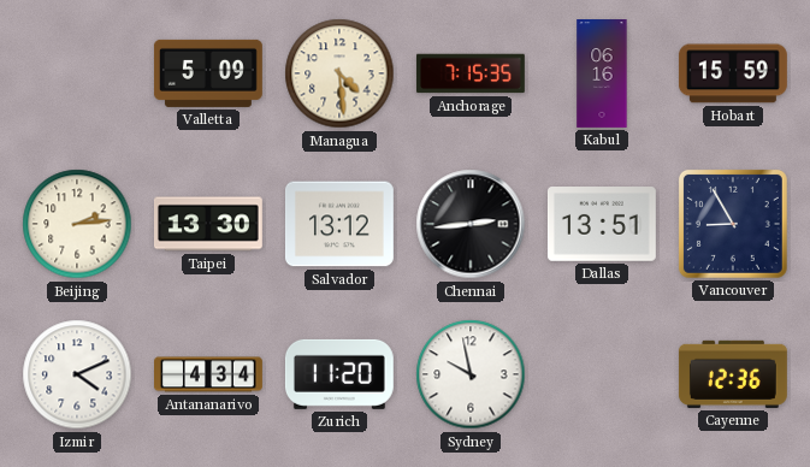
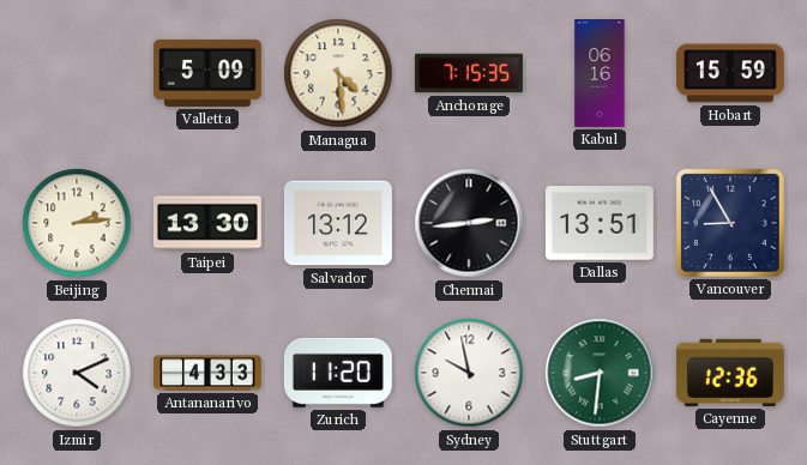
Antananarivo: 4:34 -> 4:33
Stuttgart: none -> 8:31
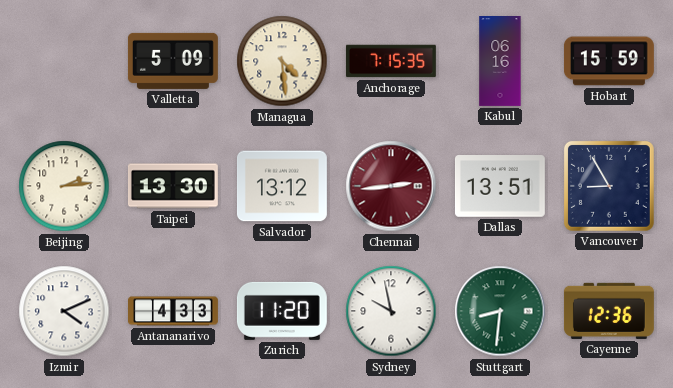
Chennai dial: black -> burgundy
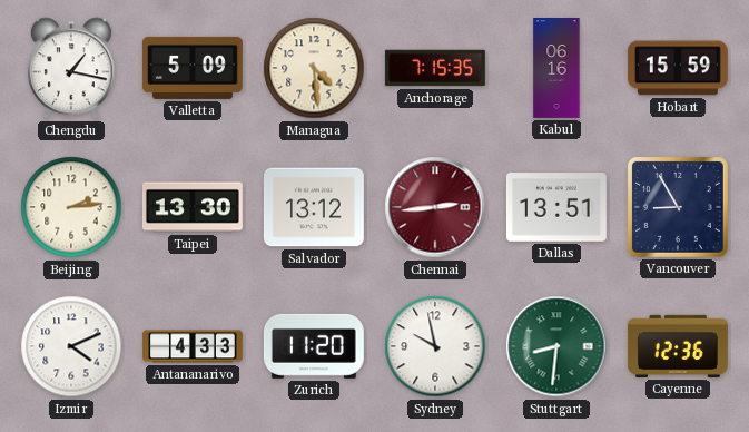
Chengdu: none -> 1:17
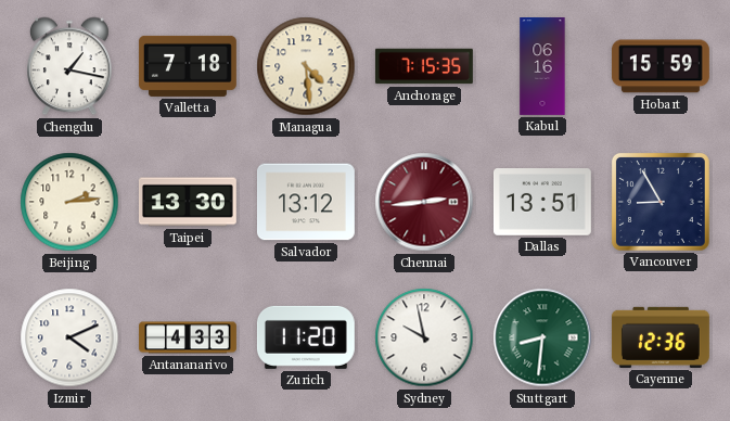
Valletta: 5:09 -> 7:18
